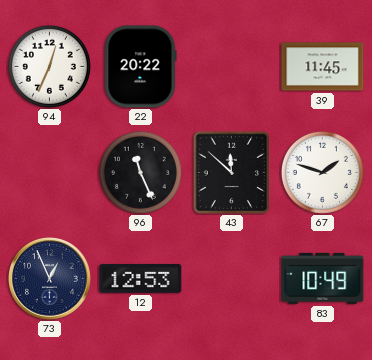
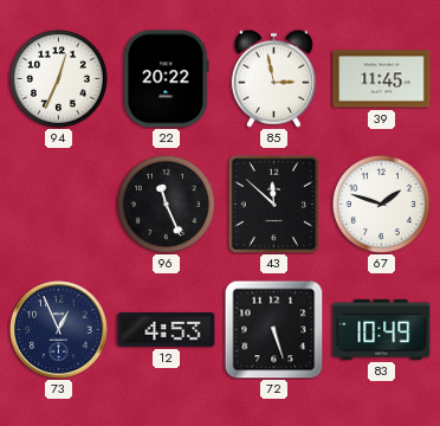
85: none -> 2:58
12: 12:53 -> 4:53
72: none -> 5:27
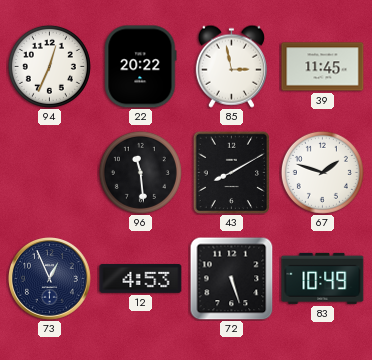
96: 11:26 -> 11:29
43: 11:52 -> 8:10
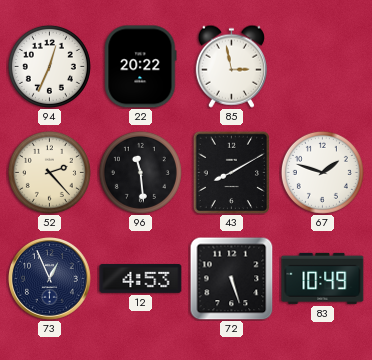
39: 11:45 -> none
52: none -> 2:23
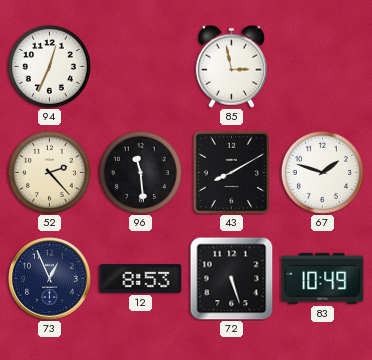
22: 20:22 -> none
12: 4:53 -> 8:53
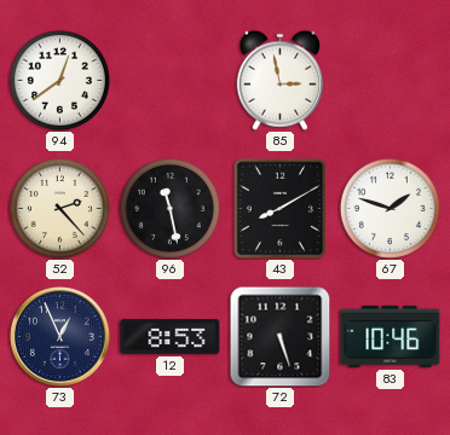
94: 12:34 -> 12:39
96: 11:29 -> 11:28
83: 10:49 -> 10:46
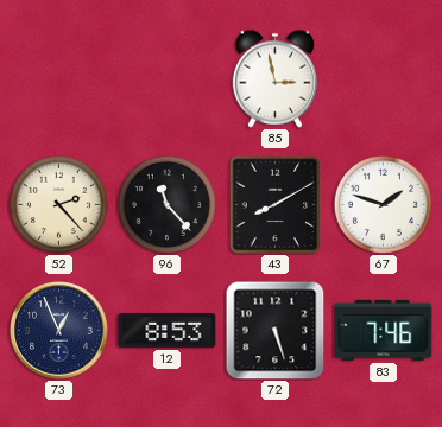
94: 12:39 -> none
96: 11:28 -> 11:23
83: 10:46 -> 7:46
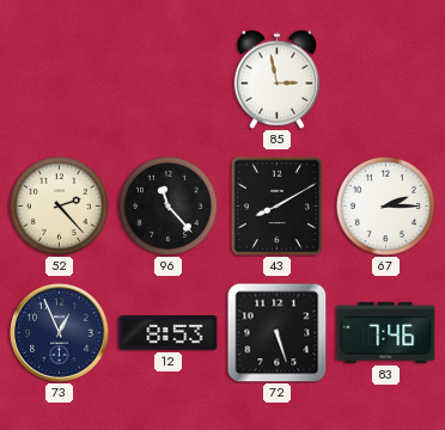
67: 1:48 -> 2:15
